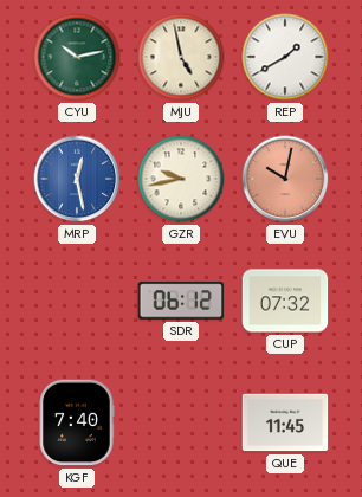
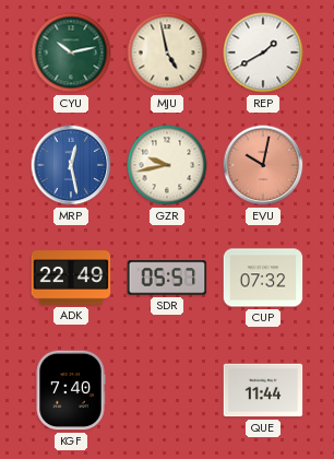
ADK: none -> 22:49
SDR: 06:12 -> 05:57
QUE: 11:45 -> 11:44
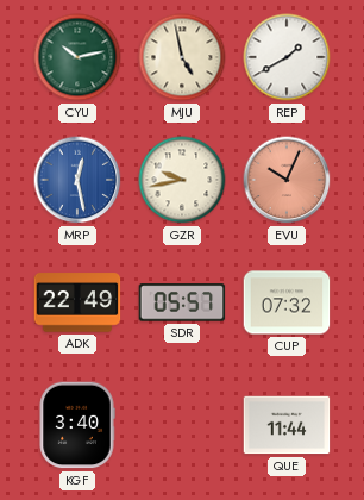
EVU: 10:02 -> 10:04
KGF: 7:40 -> 3:40
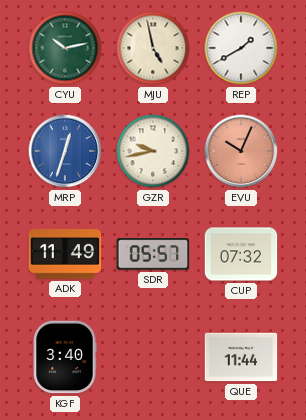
MRP: 12:28 -> 12:33
ADK: 22:49 -> 11:49
